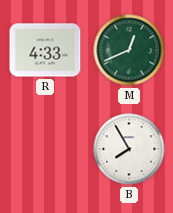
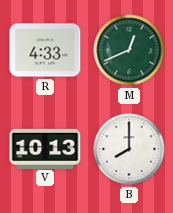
V: none -> 10:13
B: 7:55 -> 8:00
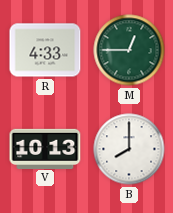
M: 12:41 -> 12:45
